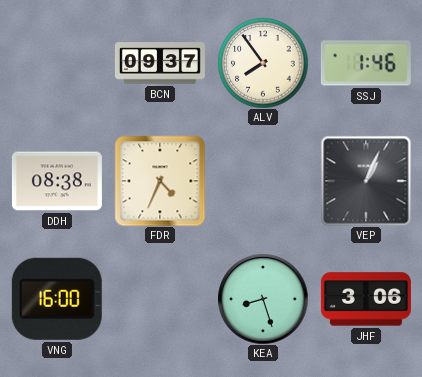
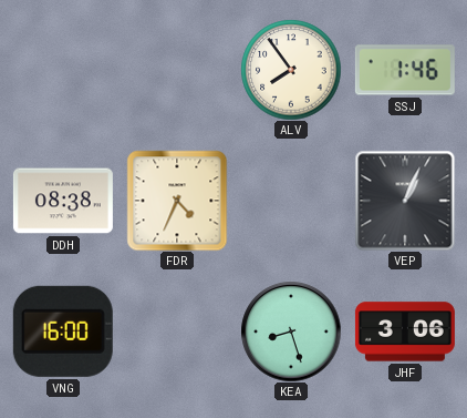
BCN: 09:37 -> none
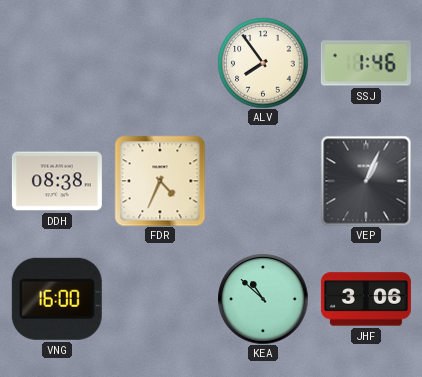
KEA: 8:27 -> 10:52
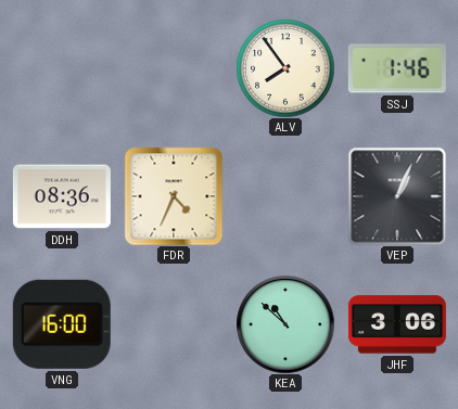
DDH: 08:38 -> 08:36
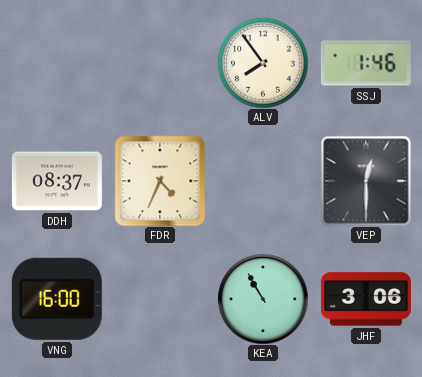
DDH: 08:36 -> 08:37
VEP: 1:04 -> 12:30
KEA: 10:52 -> 10:55
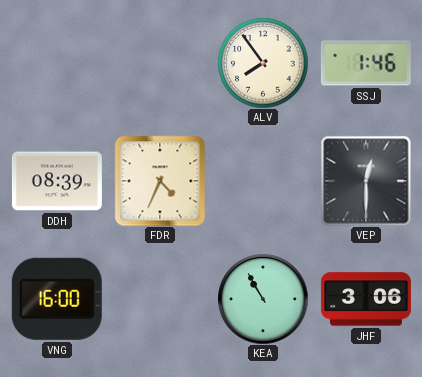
DDH: 08:37 -> 08:39
